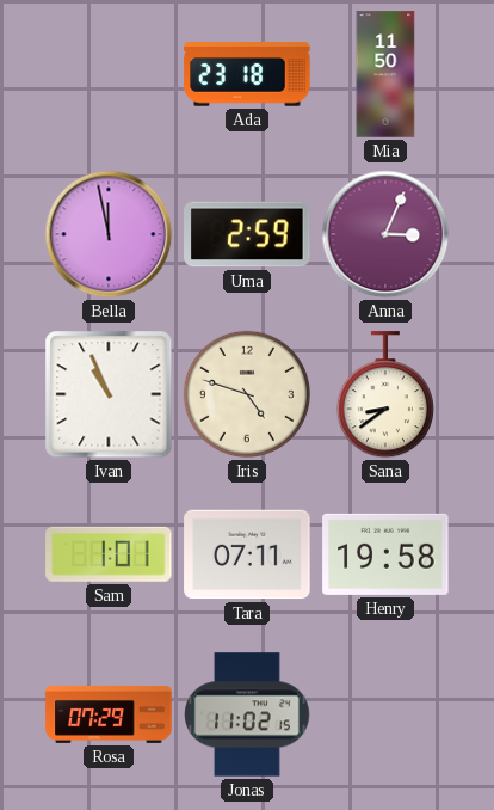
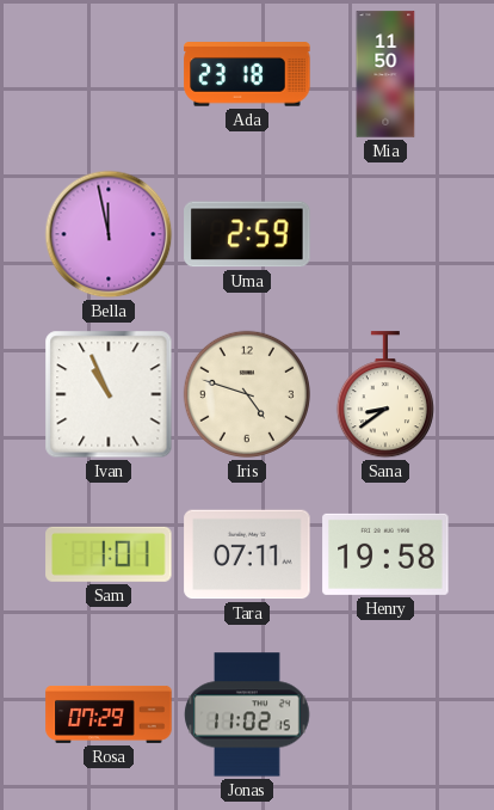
Anna: 3:04 -> none
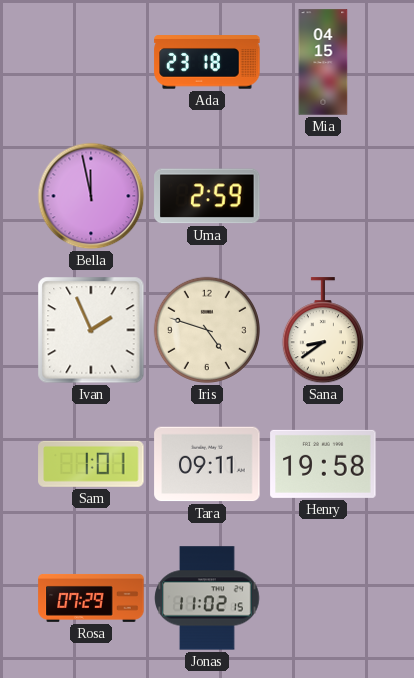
Mia: 11:50 -> 04:15
Ivan: 10:56 -> 1:56
Tara: 07:11 -> 09:11
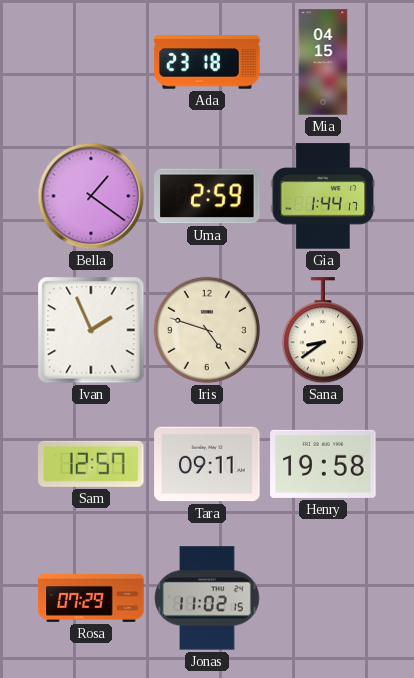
Bella: 11:58 -> 1:21
Gia: none -> 1:44
Sam: 1:01 -> 12:57
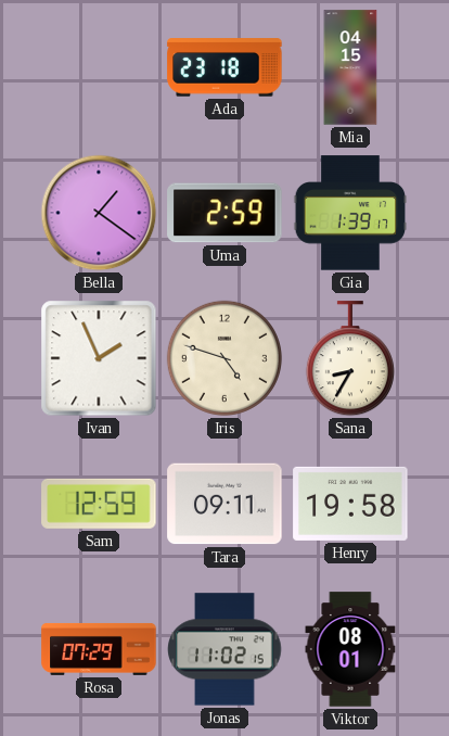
Gia: 1:44 -> 1:39
Sana: 8:39 -> 8:35
Sam: 12:57 -> 12:59
Viktor: none -> 08:01
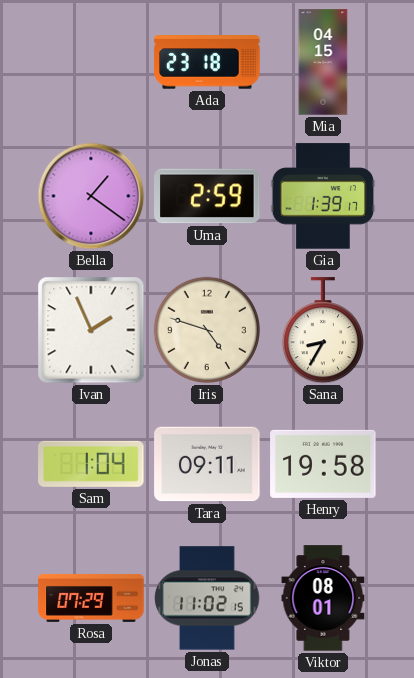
Sam: 12:59 -> 1:04
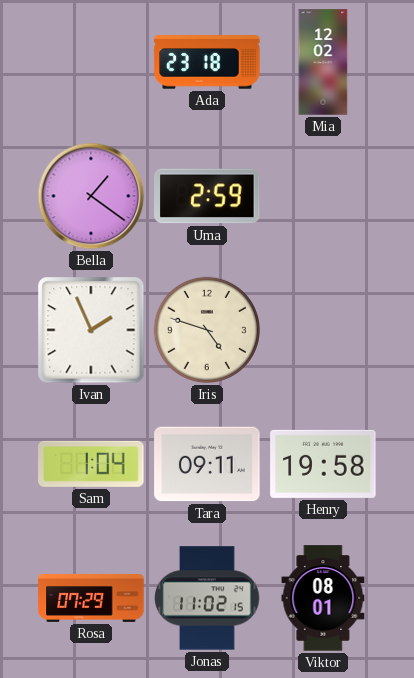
Mia: 04:15 -> 12:02
Gia: 1:39 -> none
Sana: 8:35 -> none
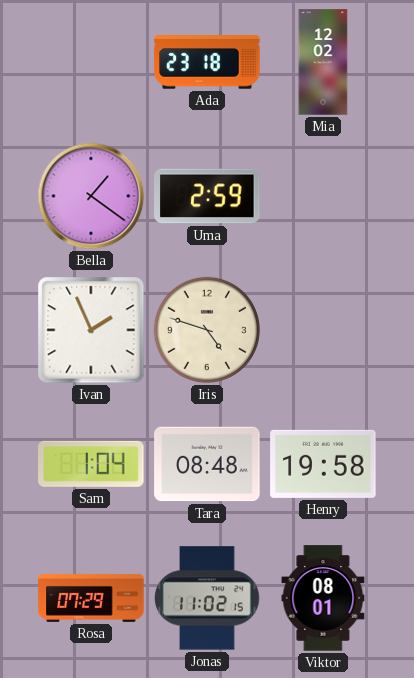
Tara: 09:11 -> 08:48
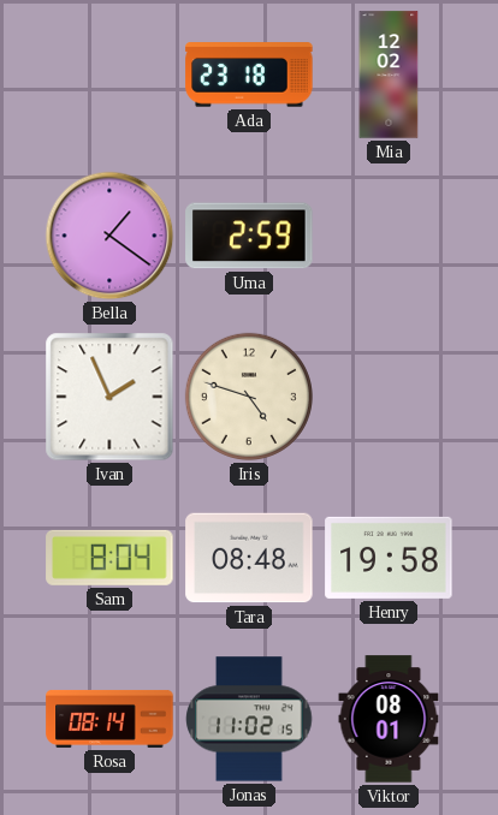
Sam: 1:04 -> 8:04
Rosa: 07:29 -> 08:14
